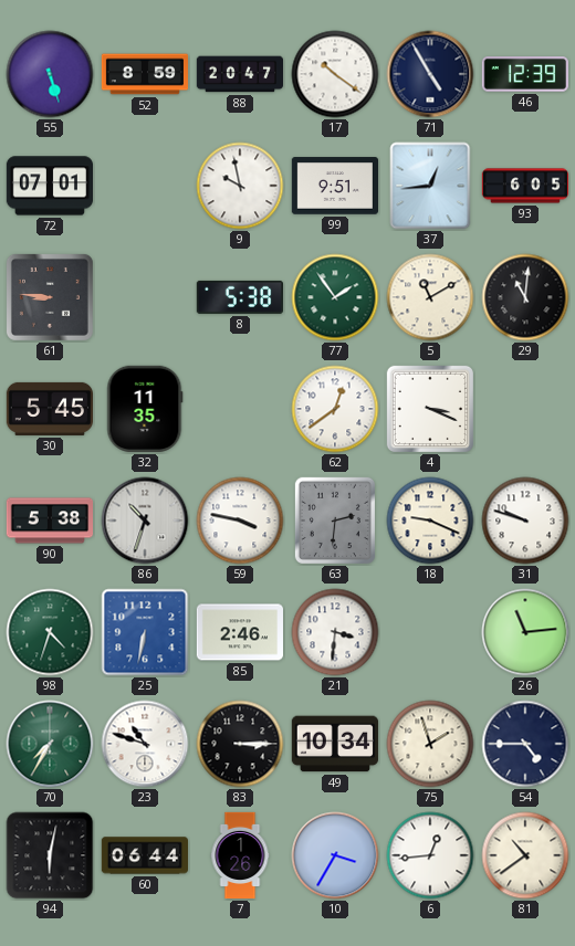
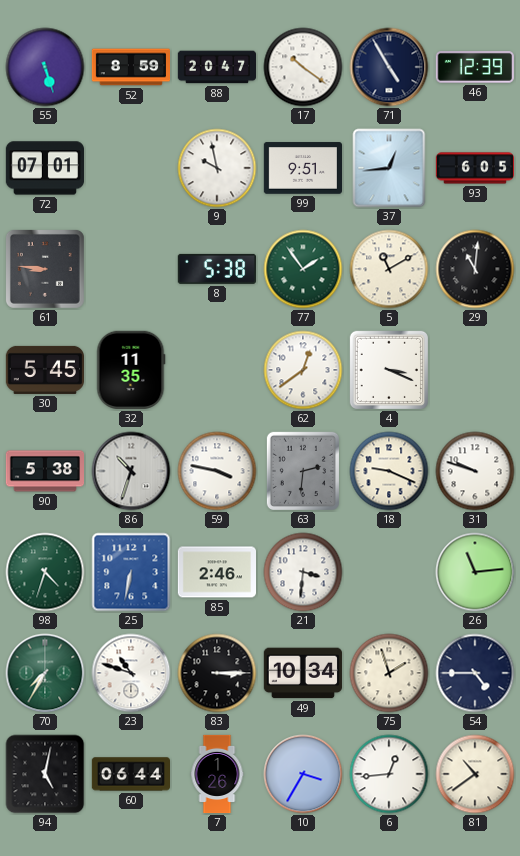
94: 6:02 -> 5:02
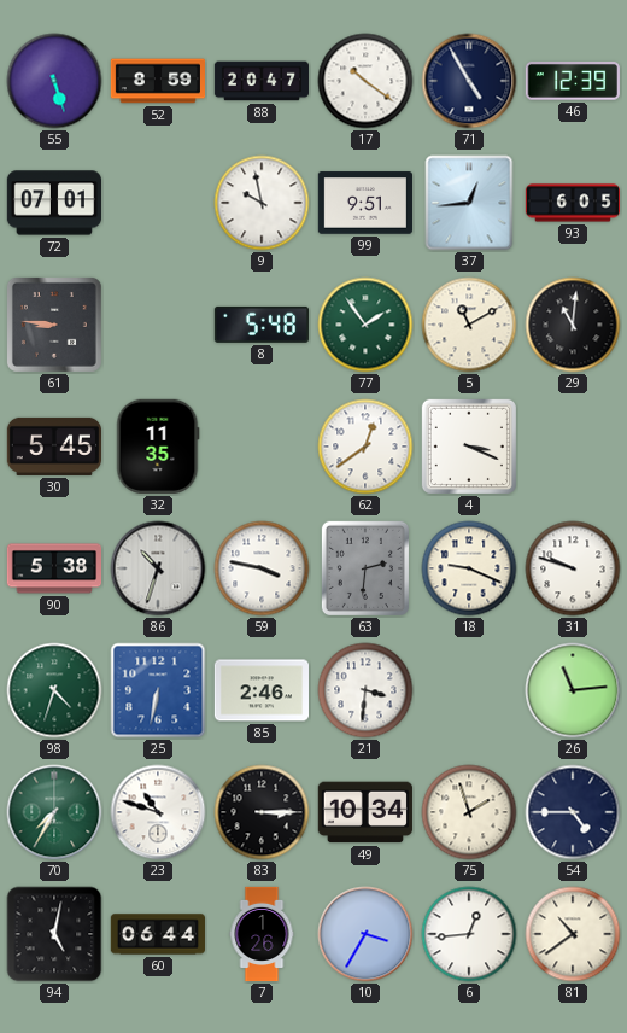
8: 5:38 -> 5:48
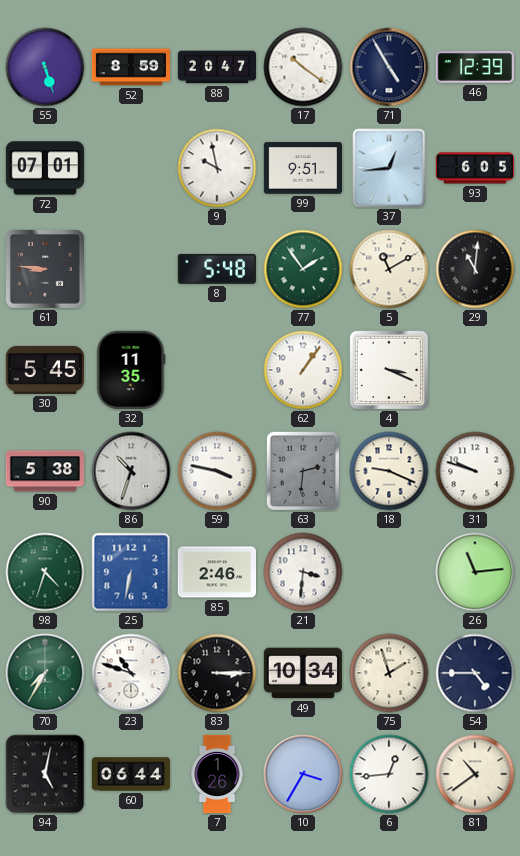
62: 12:39 -> 1:06
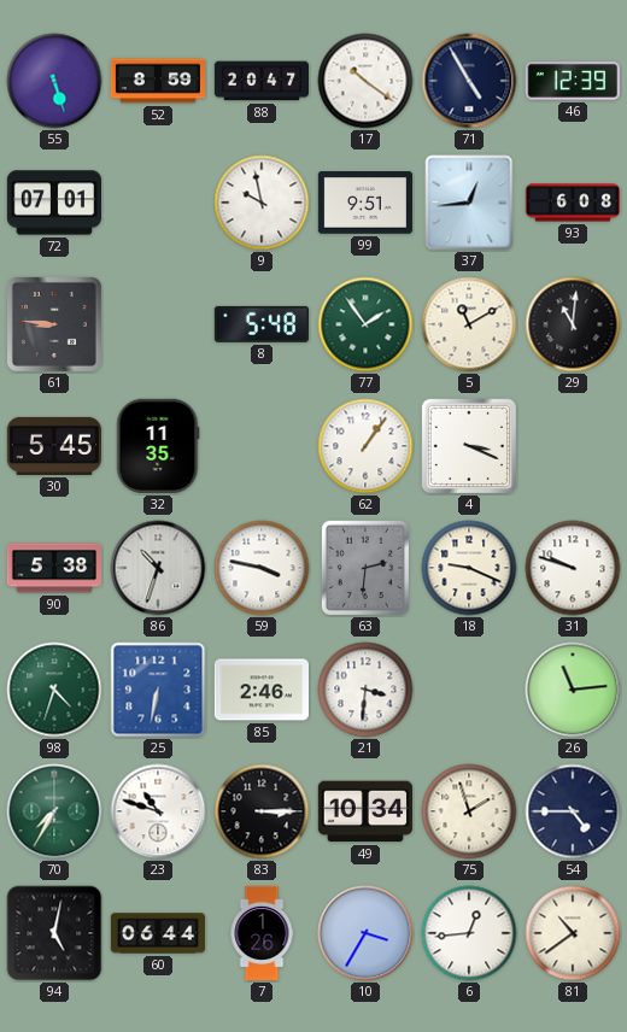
93: 6:05 -> 6:08
